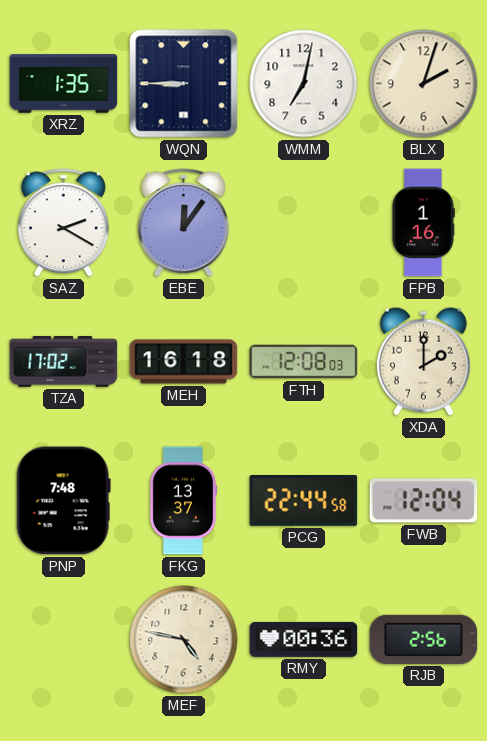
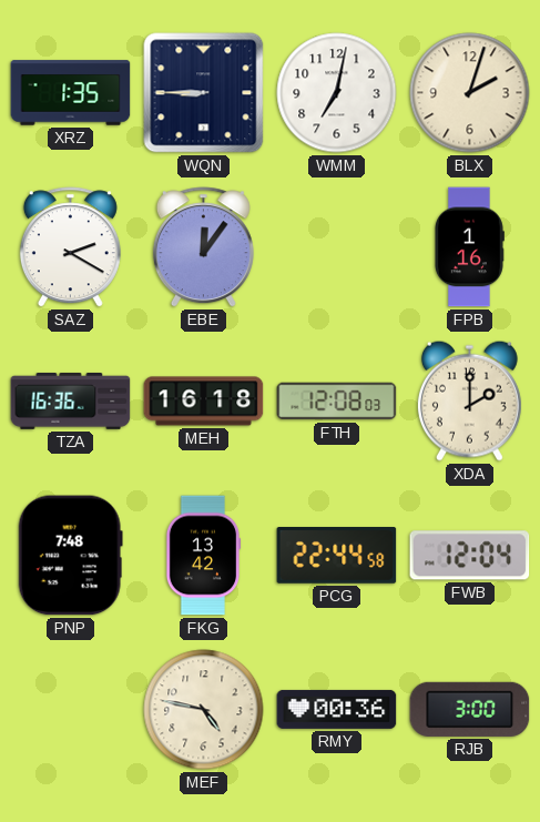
TZA: 17:02 -> 16:36
FKG: 13:37 -> 13:42
RJB: 2:56 -> 3:00
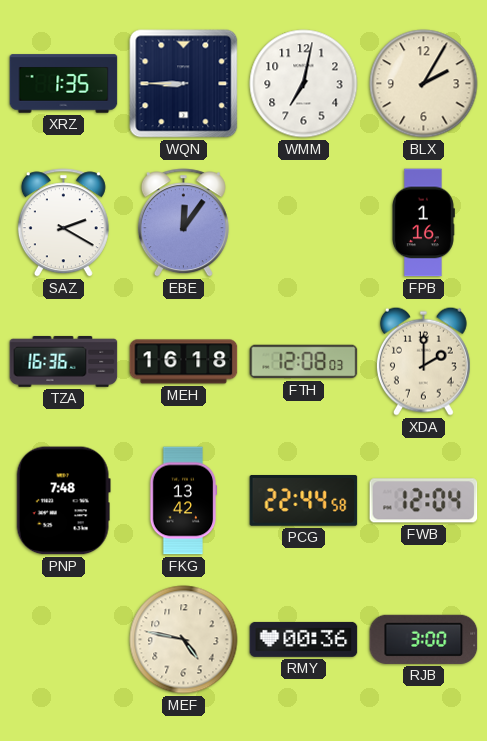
BLX: 2:03 -> 2:05
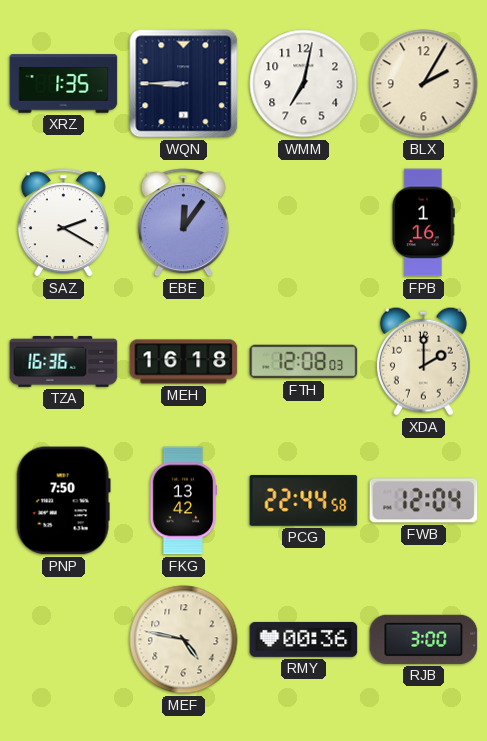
PNP: 7:48 -> 7:50
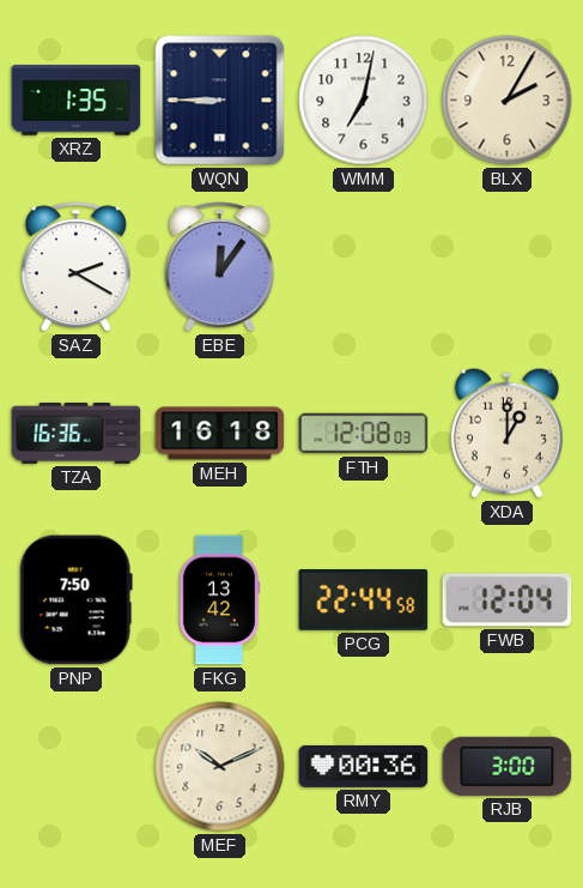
FPB: 1:16 -> none
XDA: 2:00 -> 1:00
MEF: 4:47 -> 10:11
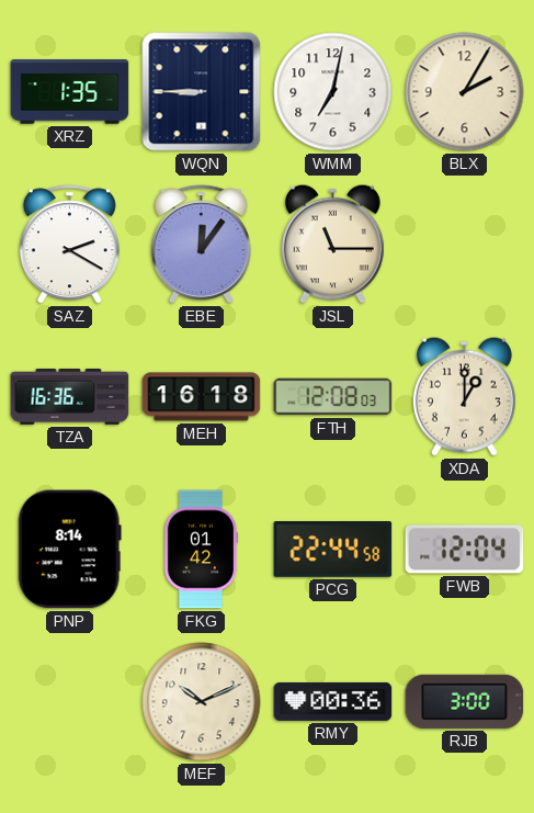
JSL: none -> 11:15
PNP: 7:50 -> 8:14
FKG: 13:42 -> 01:42
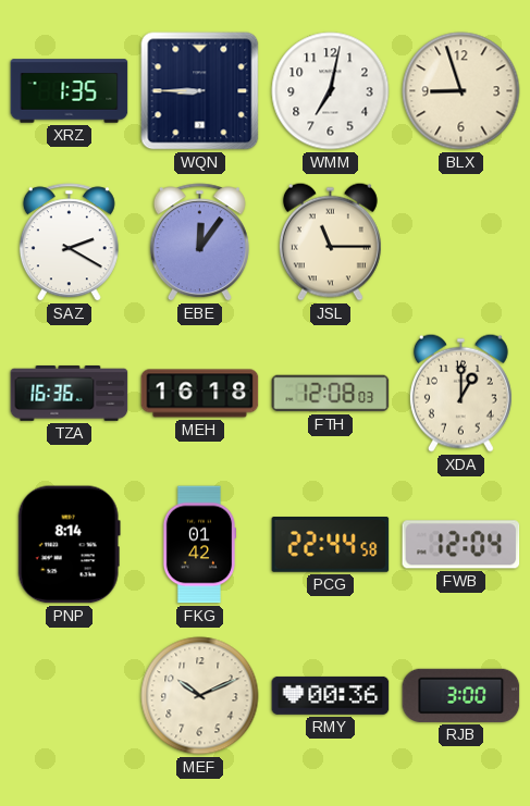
BLX: 2:05 -> 8:57
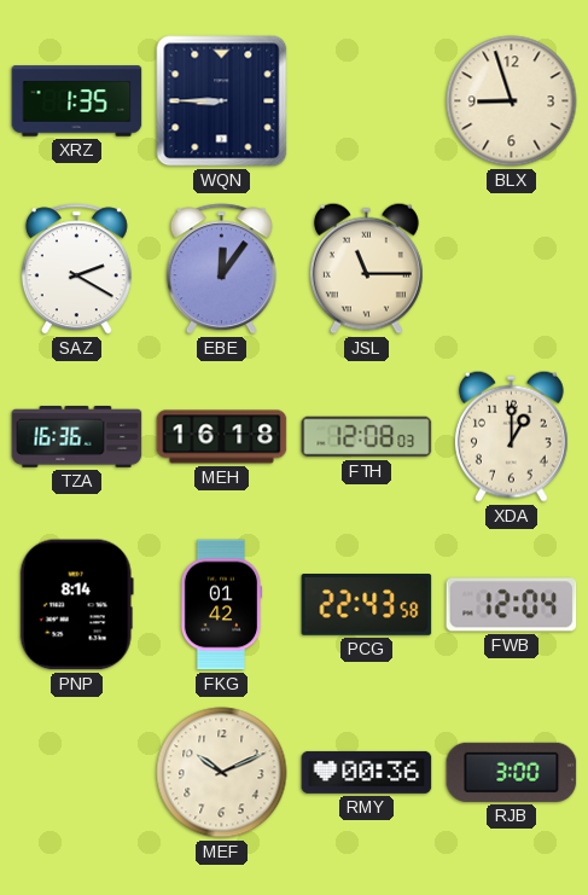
WMM: 7:02 -> none
PCG: 22:44 -> 22:43
